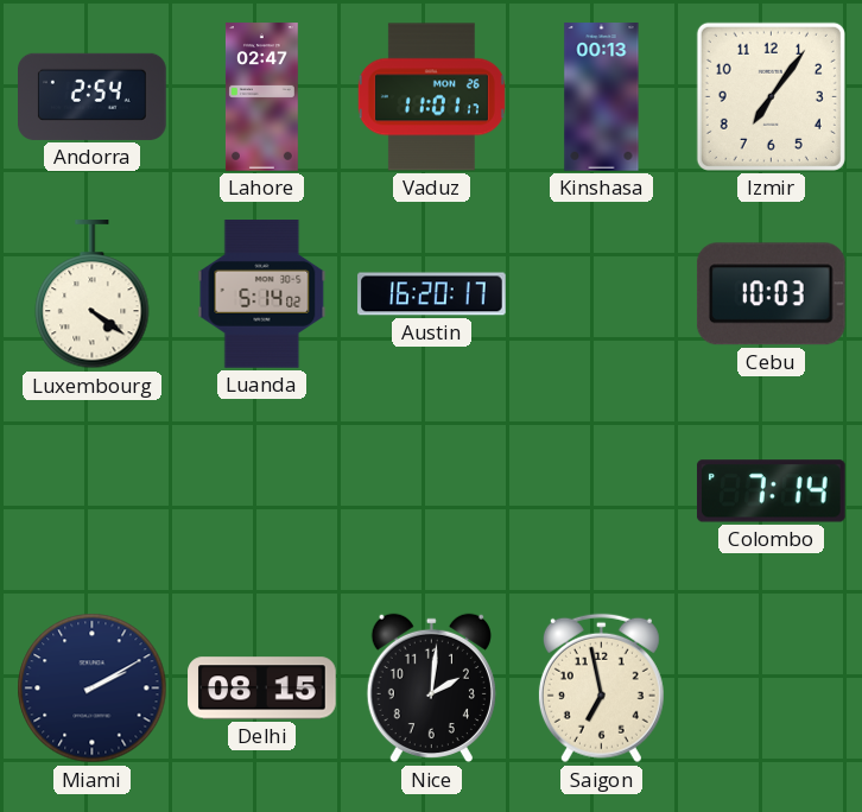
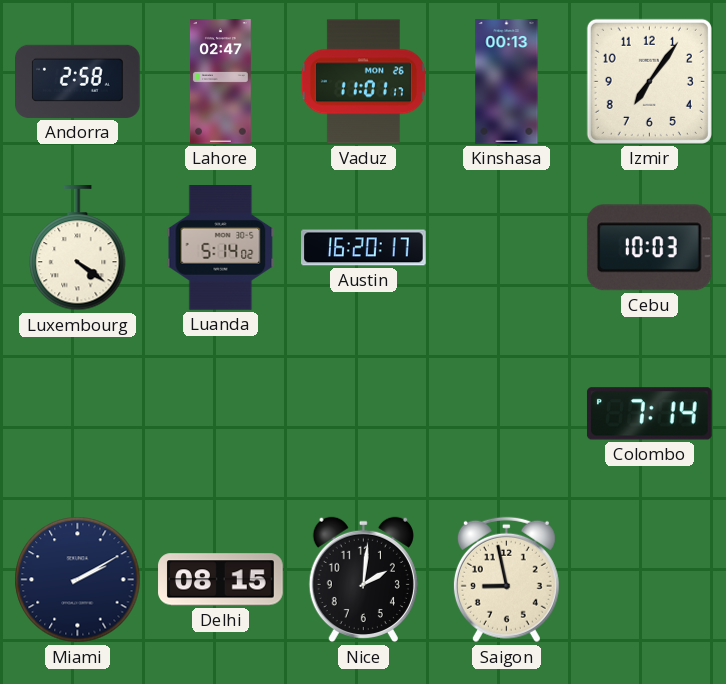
Andorra: 2:54 -> 2:58
Saigon: 6:58 -> 8:58
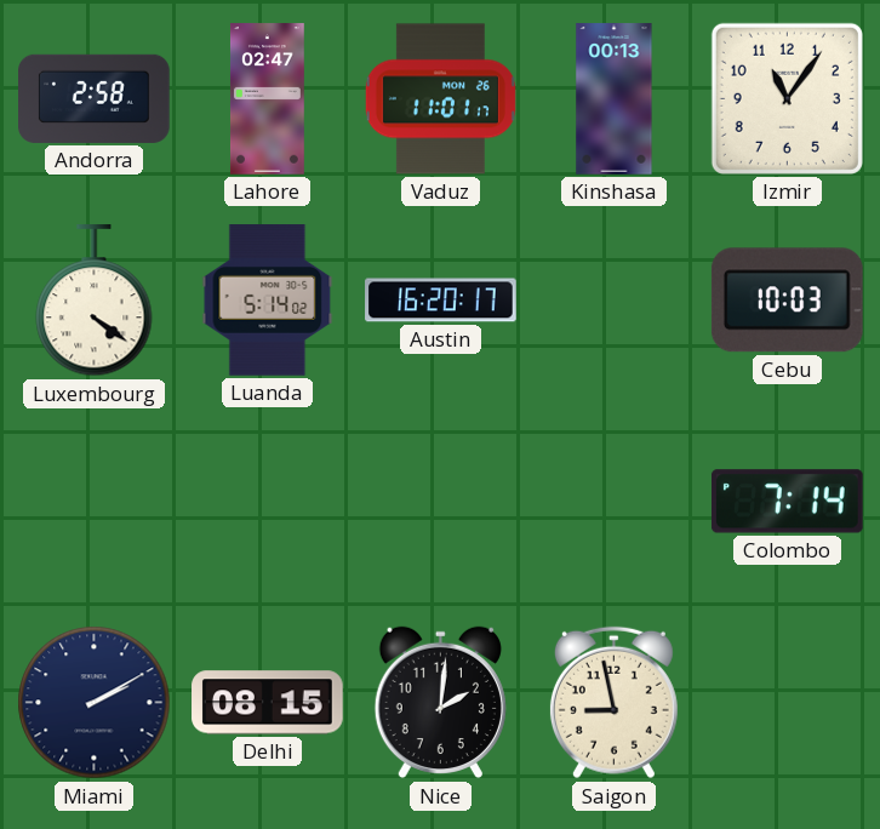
Izmir: 7:06 -> 11:06
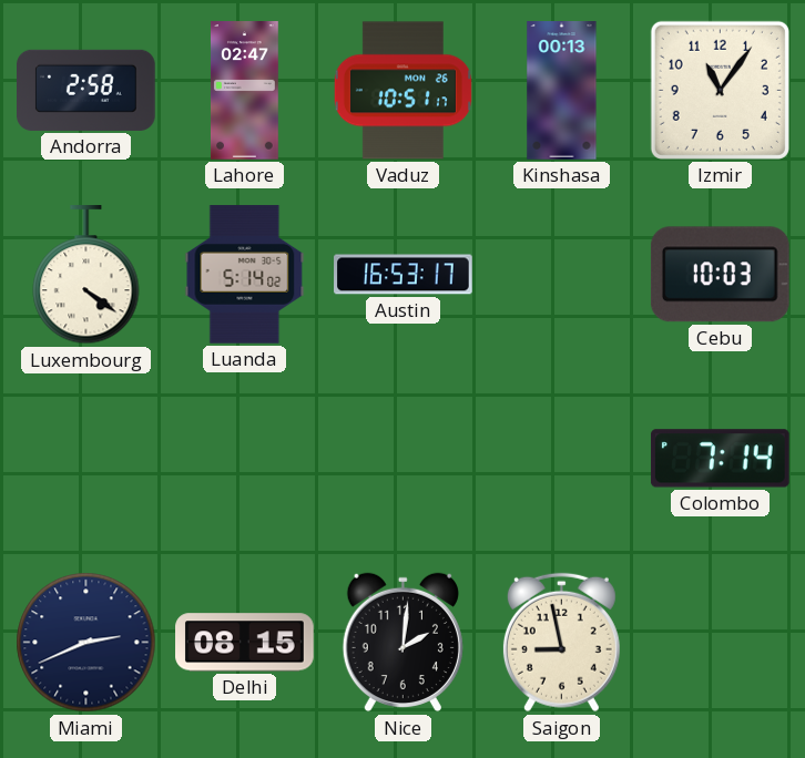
Vaduz: 11:01 -> 10:51
Austin: 16:20 -> 16:53
Miami: 2:10 -> 2:41
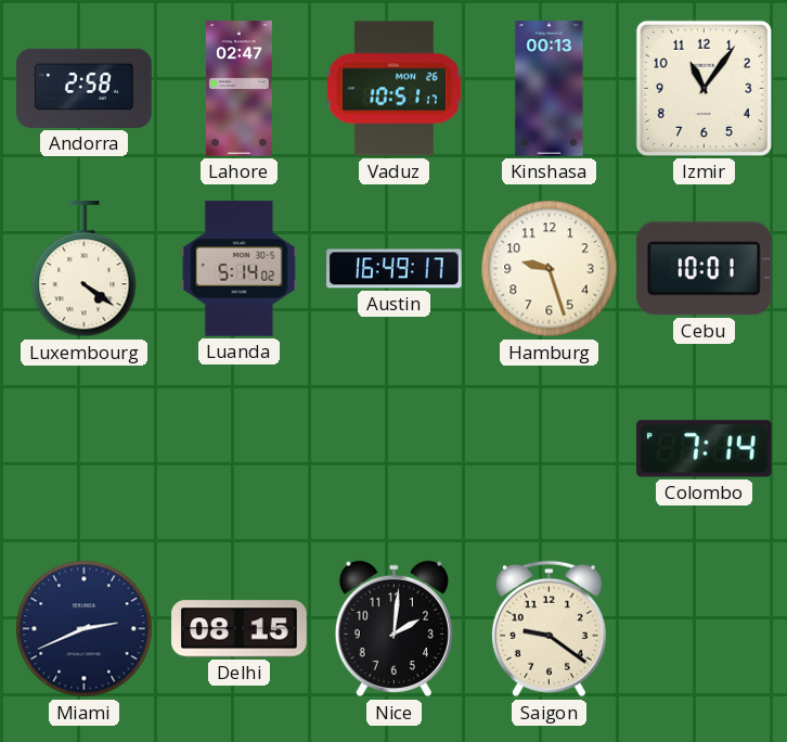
Austin: 16:53 -> 16:49
Hamburg: none -> 9:27
Cebu: 10:03 -> 10:01
Saigon: 8:58 -> 9:21
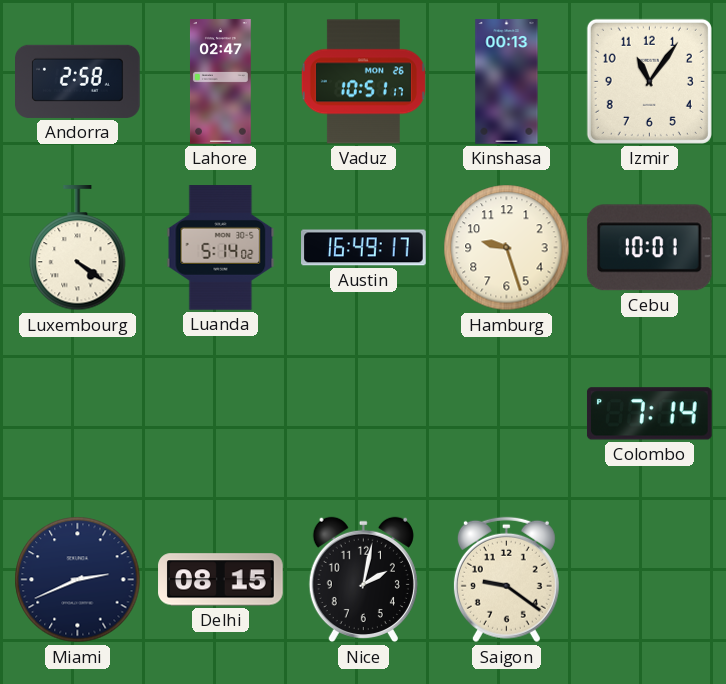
Nice: 2:01 -> 2:02
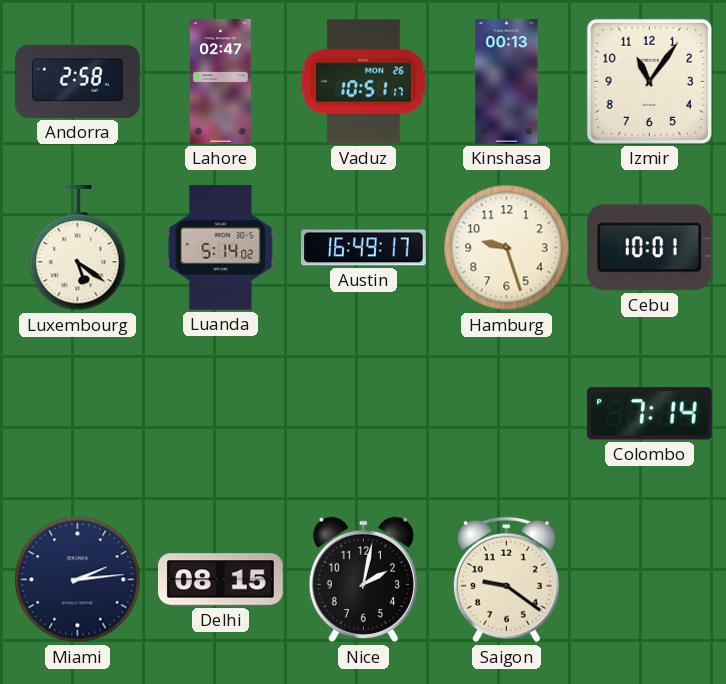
Luxembourg: 4:21 -> 5:21
Miami: 2:41 -> 2:14
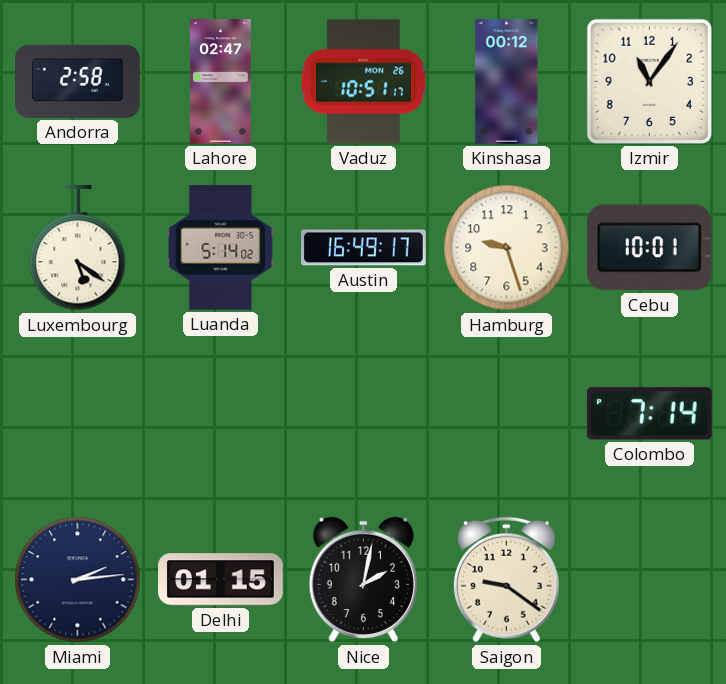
Kinshasa: 00:13 -> 00:12
Delhi: 08:15 -> 01:15
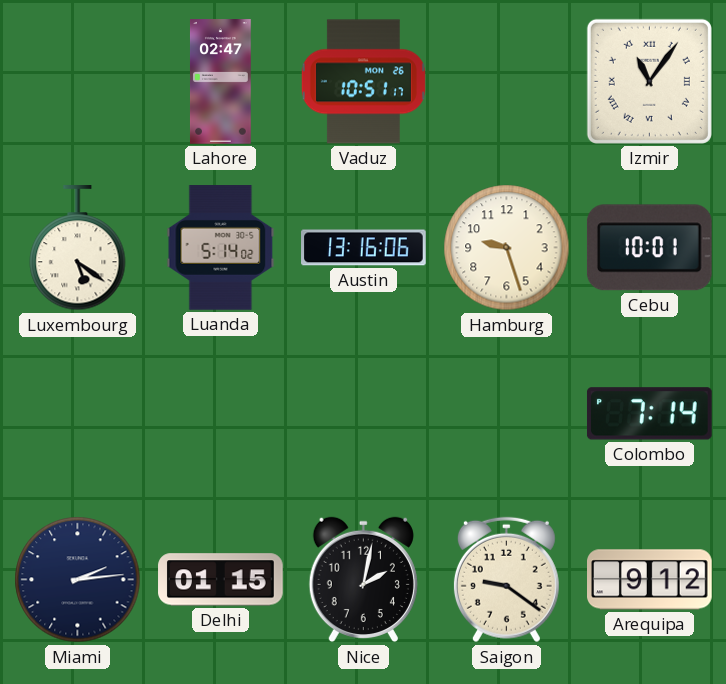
Andorra: 2:58 -> none
Kinshasa: 00:12 -> none
Izmir numerals: Arabic -> Roman
Austin: 16:49 -> 13:16
Arequipa: none -> 9:12
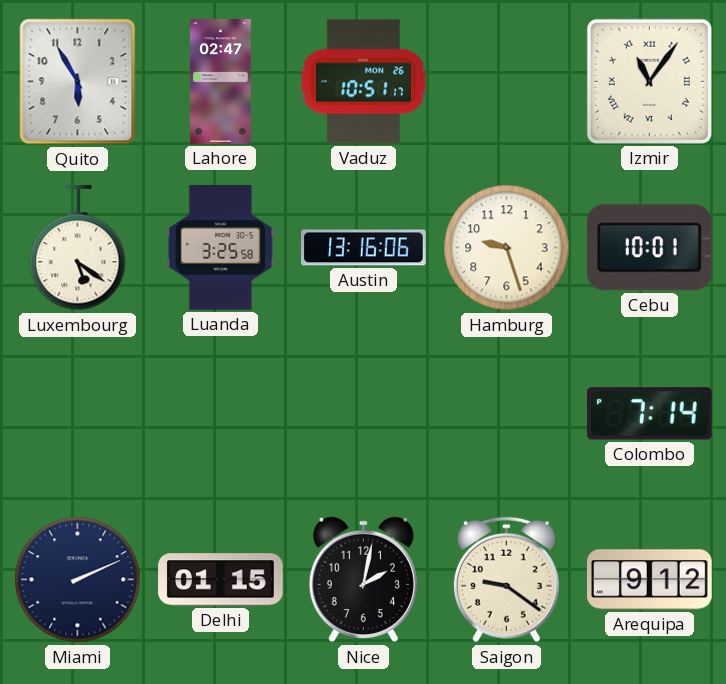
Quito: none -> 5:55
Luanda: 5:14 -> 3:25
Miami: 2:14 -> 2:11
